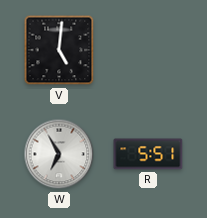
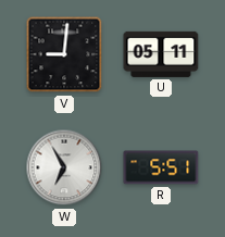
V: 5:01 -> 9:01
U: none -> 05:11
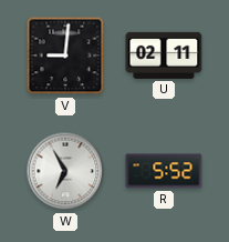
U: 05:11 -> 02:11
R: 5:51 -> 5:52
